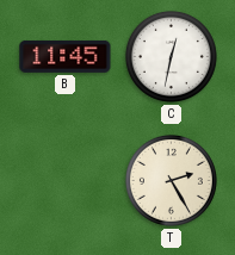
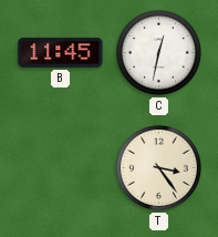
T: 2:25 -> 3:24
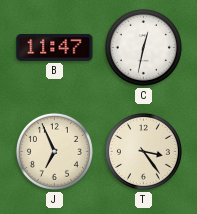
B: 11:45 -> 11:47
J: none -> 6:56
